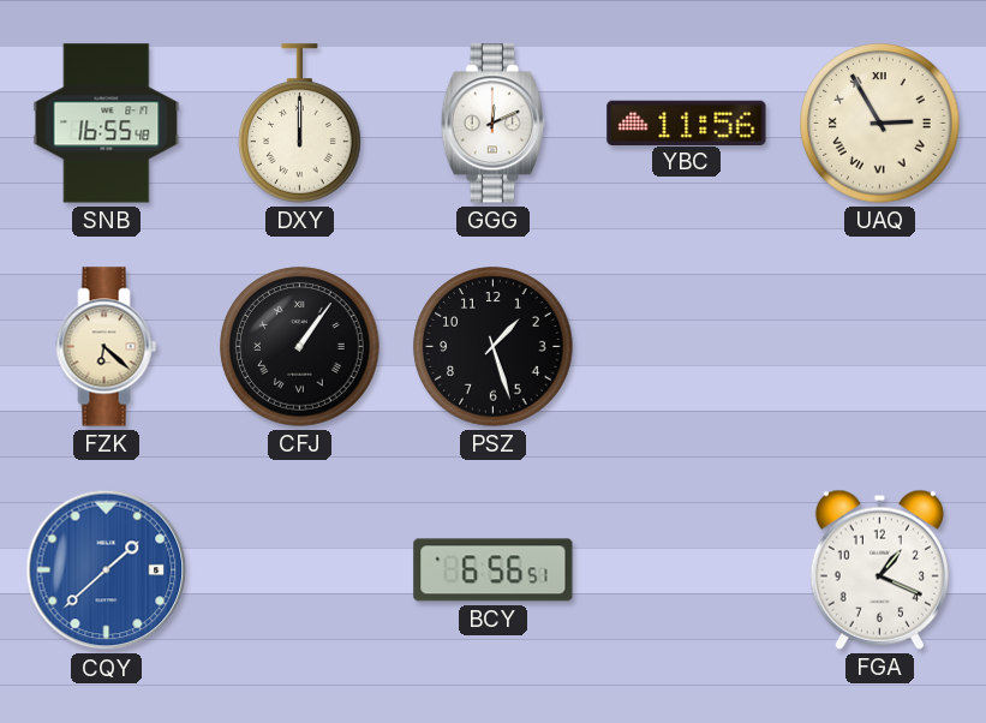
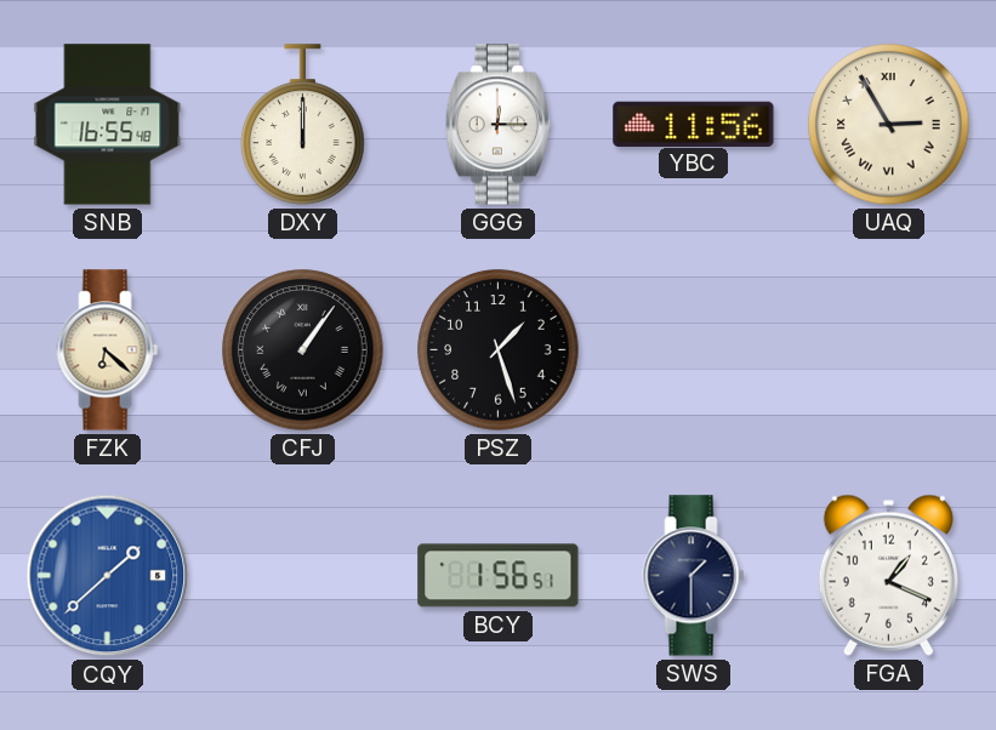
GGG: 12:11 -> 12:15
BCY: 6:56 -> 1:56
SWS: none -> 1:30
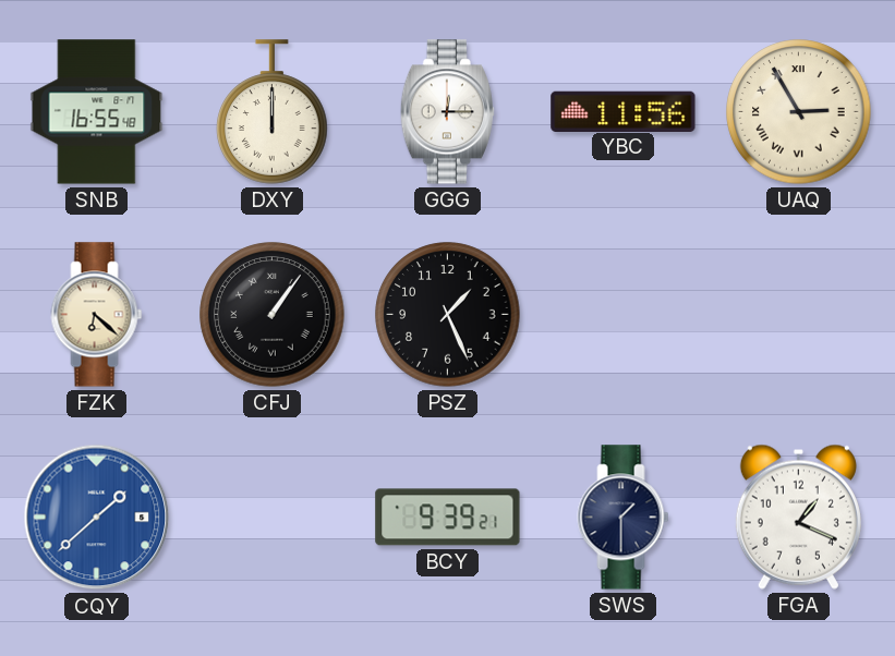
PSZ: 1:27 -> 1:26
BCY: 1:56 -> 9:39
